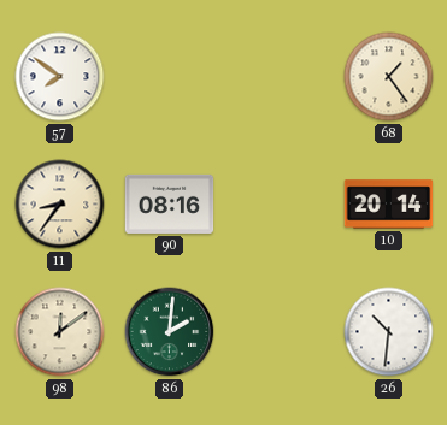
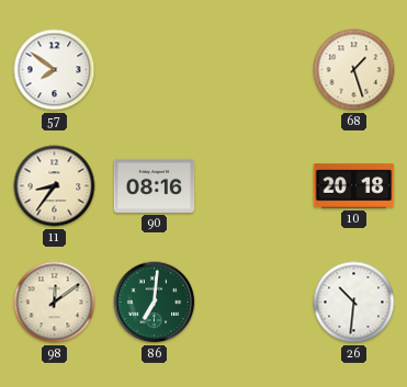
68: 1:24 -> 1:27
10: 20:14 -> 20:18
86: 2:01 -> 7:01
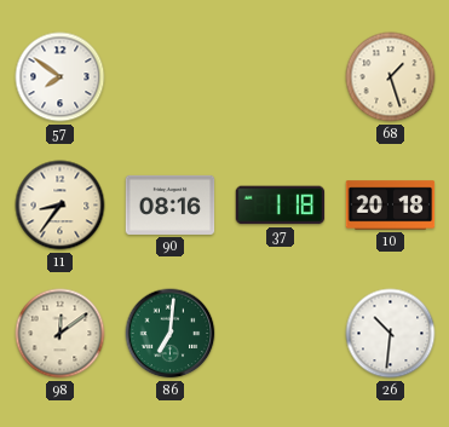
37: none -> 1:18
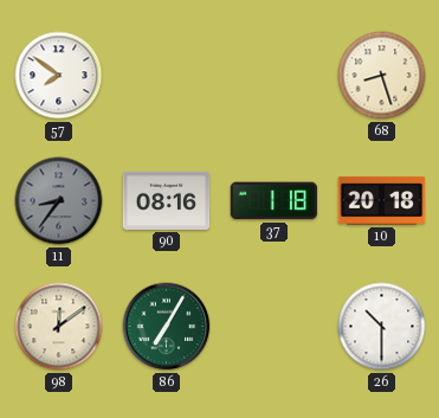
68: 1:27 -> 8:27
11 dial: cream -> grey
86: 7:01 -> 7:05
26: 10:31 -> 10:30
